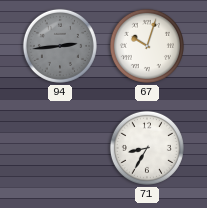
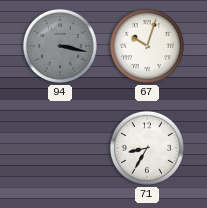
94: 2:44 -> 3:17
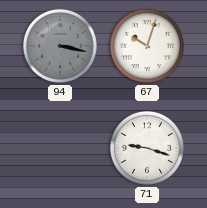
71: 8:35 -> 9:18
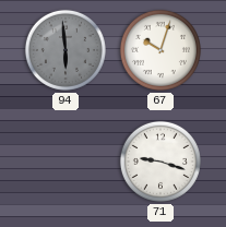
94: 3:17 -> 5:59
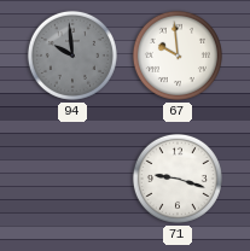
94: 5:59 -> 9:59
67: 10:03 -> 9:59
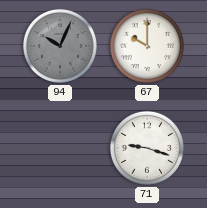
94: 9:59 -> 10:04
67: 9:59 -> 10:00
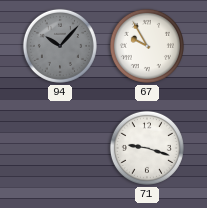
94: 10:04 -> 10:07
67: 10:00 -> 9:55
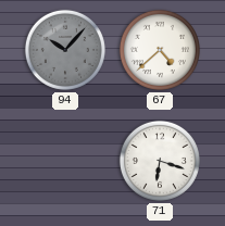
67: 9:55 -> 4:38
71: 9:18 -> 6:18
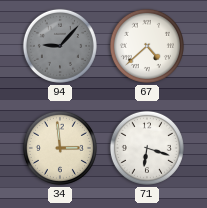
94: 10:07 -> 9:07
34: none -> 2:59
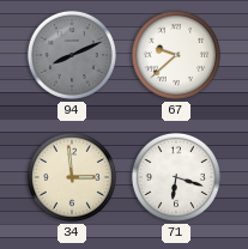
94: 9:07 -> 8:11
67: 4:38 -> 9:38
